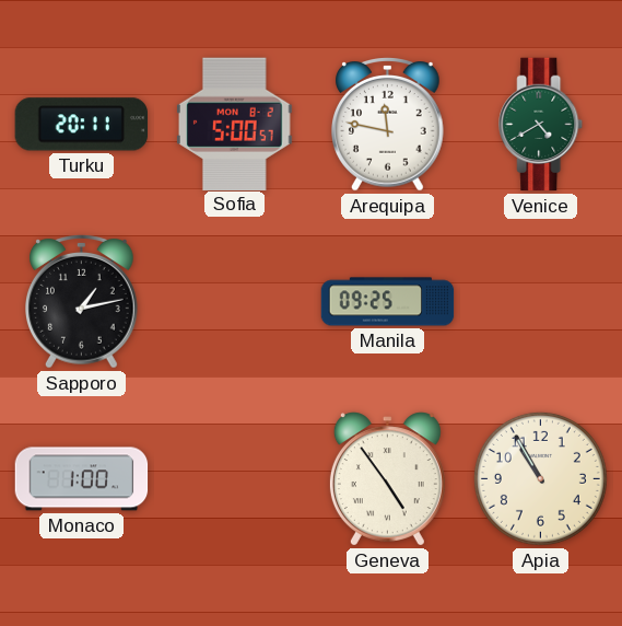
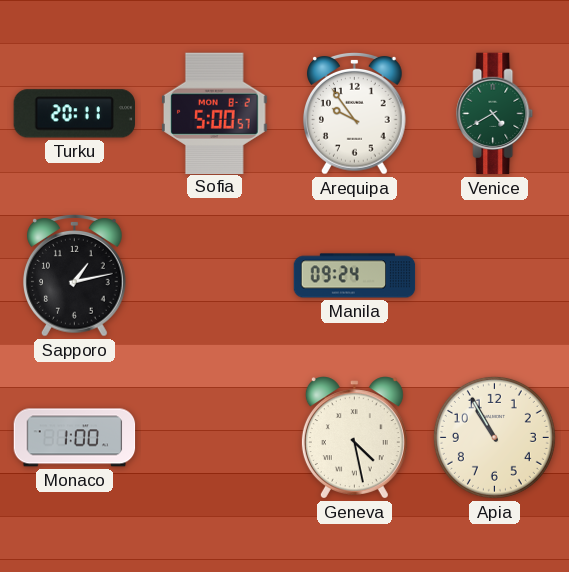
Arequipa: 11:47 -> 9:54
Manila: 09:25 -> 09:24
Geneva: 4:54 -> 4:28
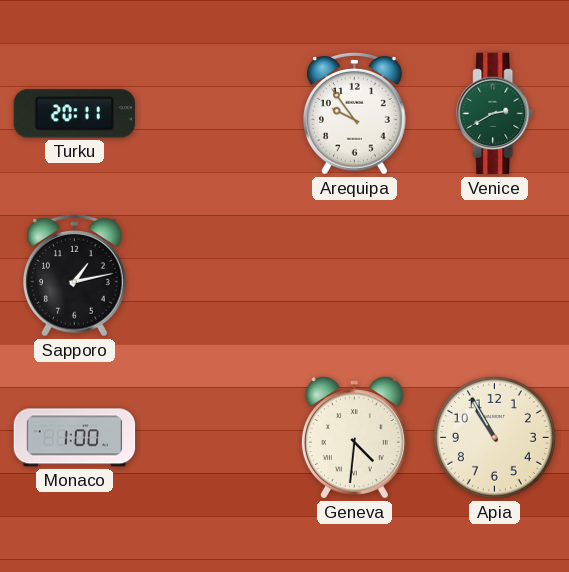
Sofia: 5:00 -> none
Venice: 4:40 -> 2:40
Manila: 09:24 -> none
Geneva: 4:28 -> 4:31
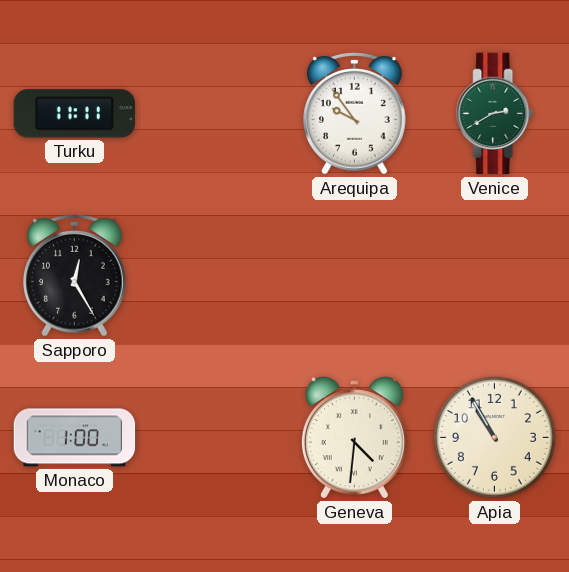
Turku: 20:11 -> 11:11
Sapporo: 1:13 -> 12:25
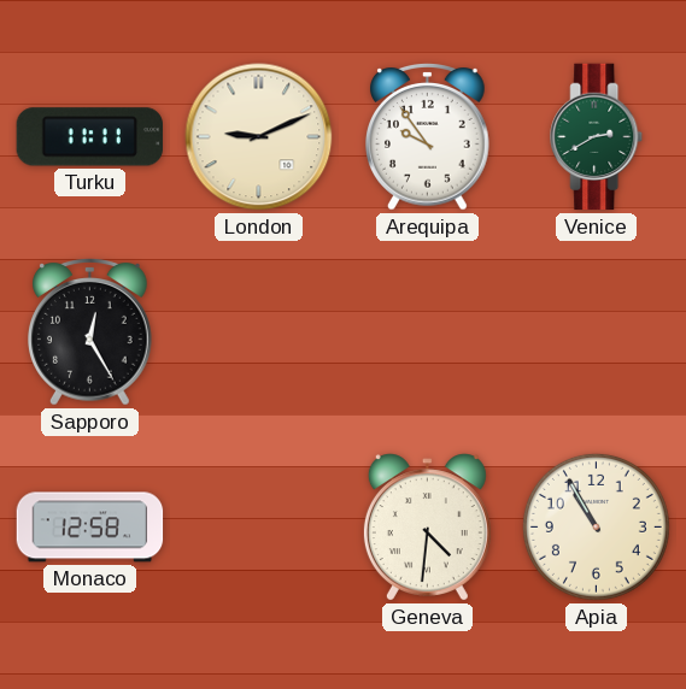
London: none -> 9:11
Monaco: 1:00 -> 12:58
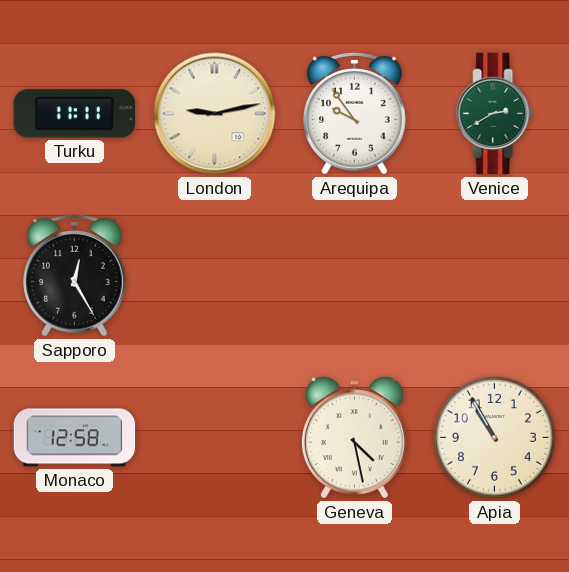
London: 9:11 -> 9:13
Geneva: 4:31 -> 4:28
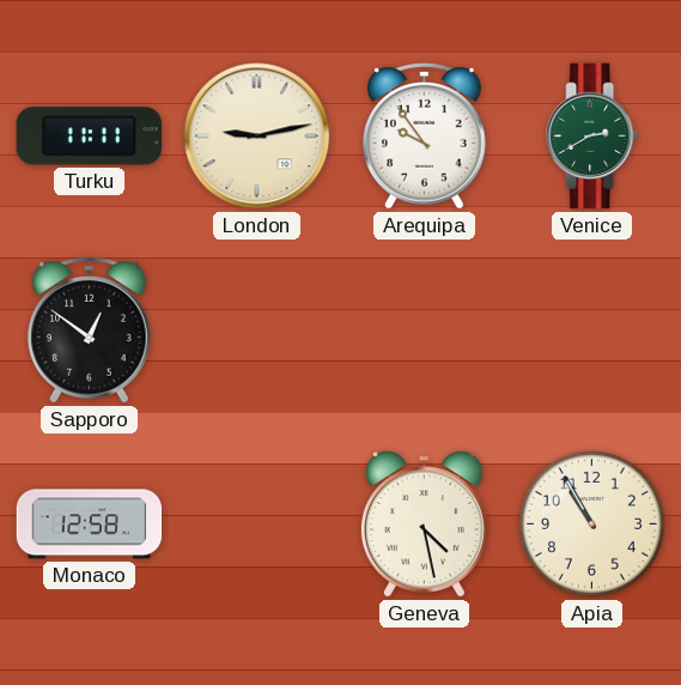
Sapporo: 12:25 -> 12:51
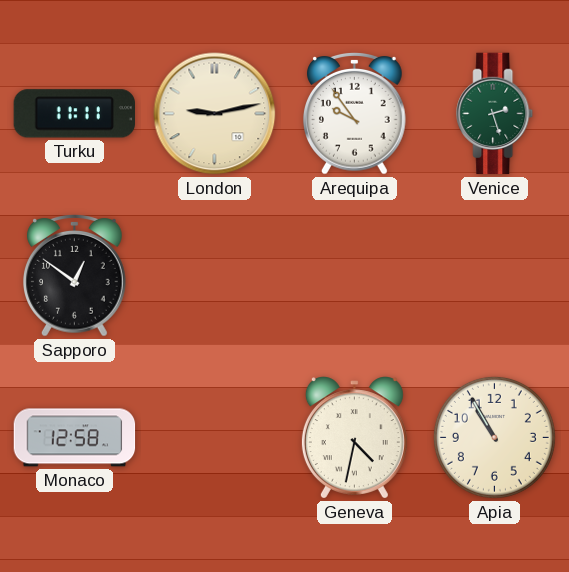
Venice: 2:40 -> 2:27
Geneva: 4:28 -> 4:32
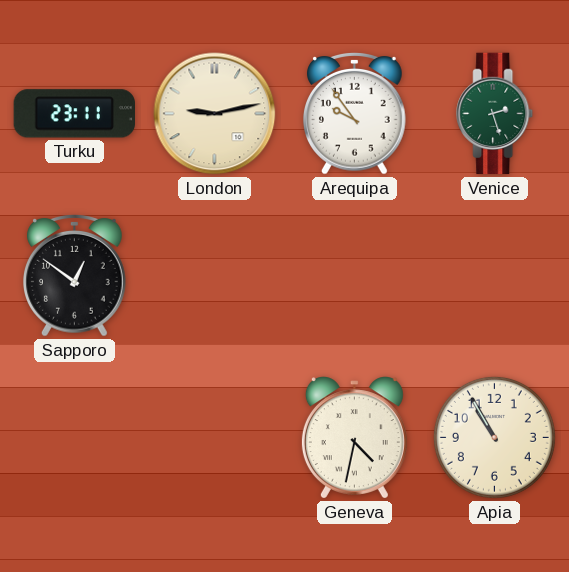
Turku: 11:11 -> 23:11
Monaco: 12:58 -> none
